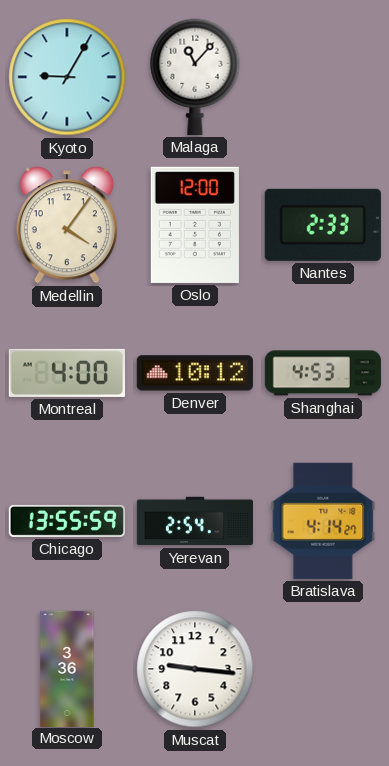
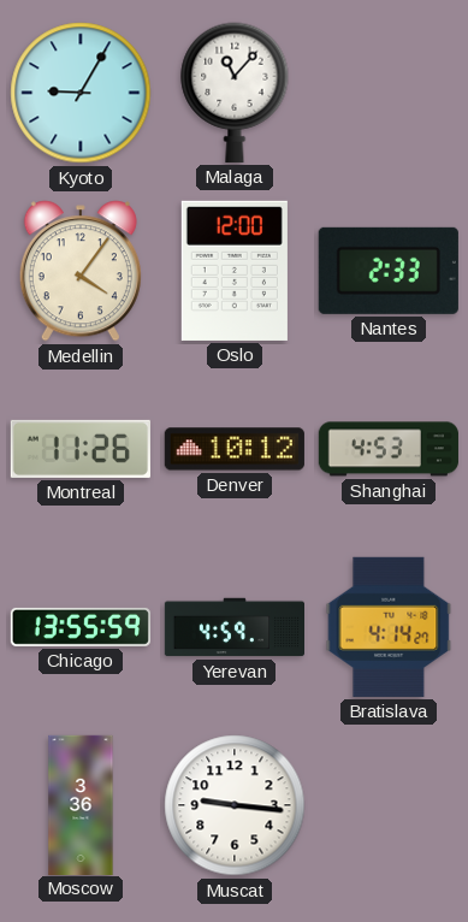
Montreal: 4:00 -> 11:26
Yerevan: 2:54 -> 4:59
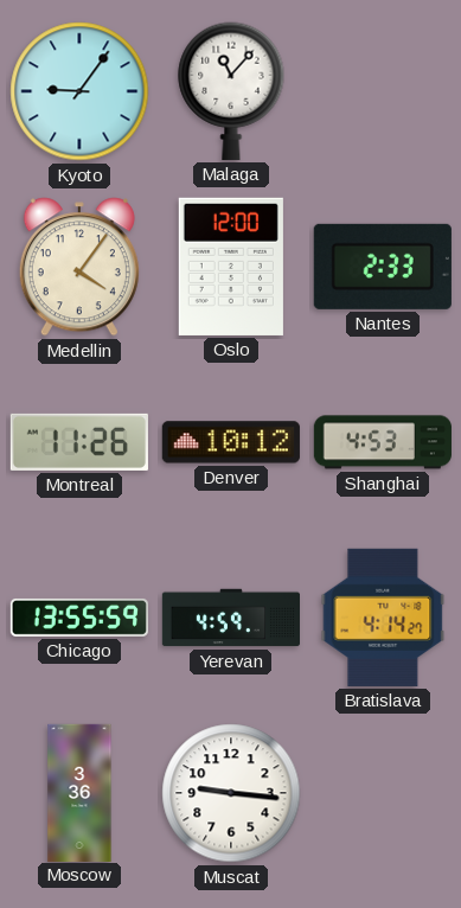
Kyoto: 9:05 -> 9:06
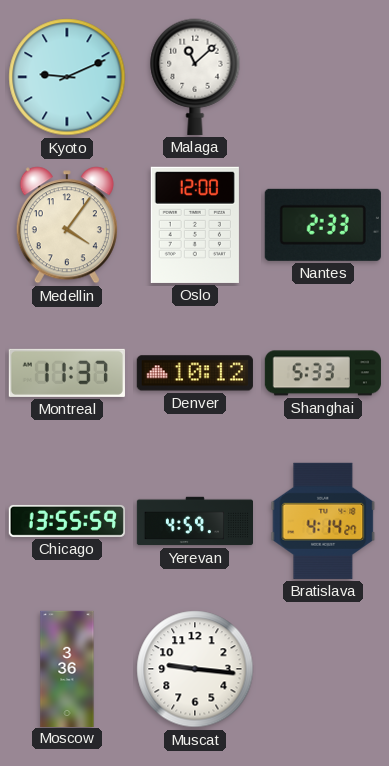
Kyoto: 9:06 -> 9:11
Malaga: 11:07 -> 11:08
Montreal: 11:26 -> 11:37
Shanghai: 4:53 -> 5:33
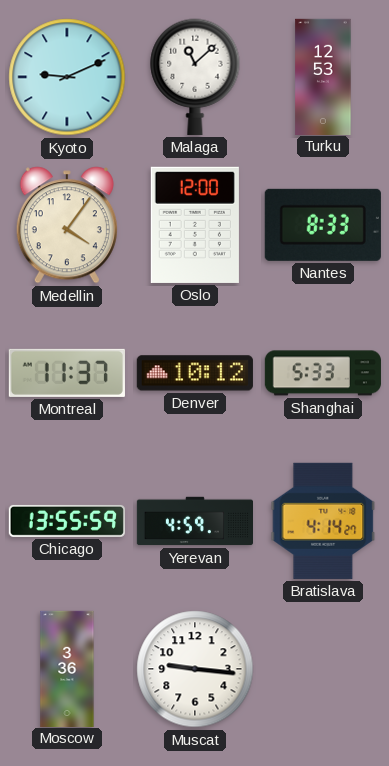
Turku: none -> 12:53
Nantes: 2:33 -> 8:33
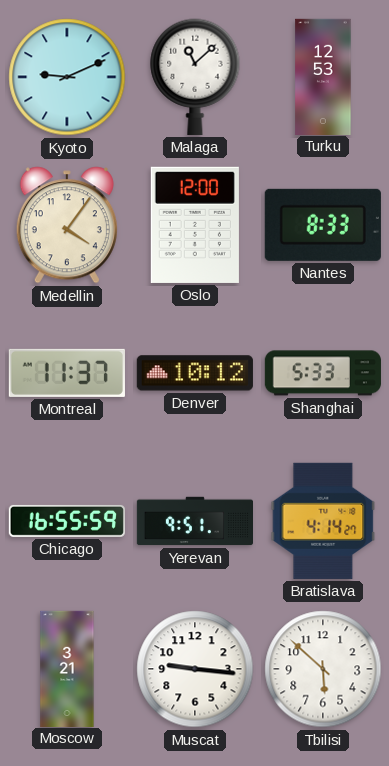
Chicago: 13:55 -> 16:55
Yerevan: 4:59 -> 9:51
Moscow: 3:36 -> 3:21
Tbilisi: none -> 5:52
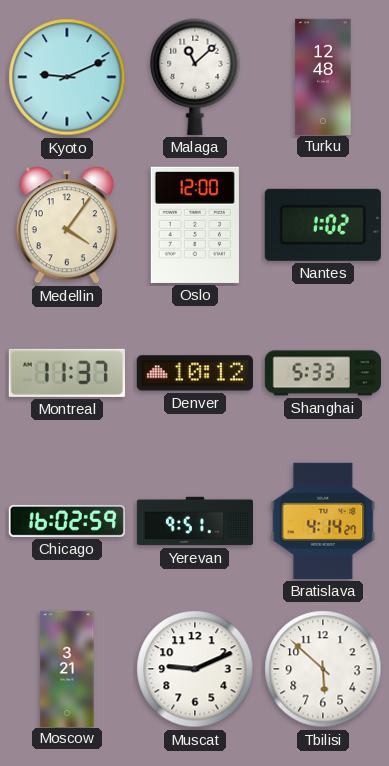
Turku: 12:53 -> 12:48
Nantes: 8:33 -> 1:02
Chicago: 16:55 -> 16:02
Muscat: 9:16 -> 9:11
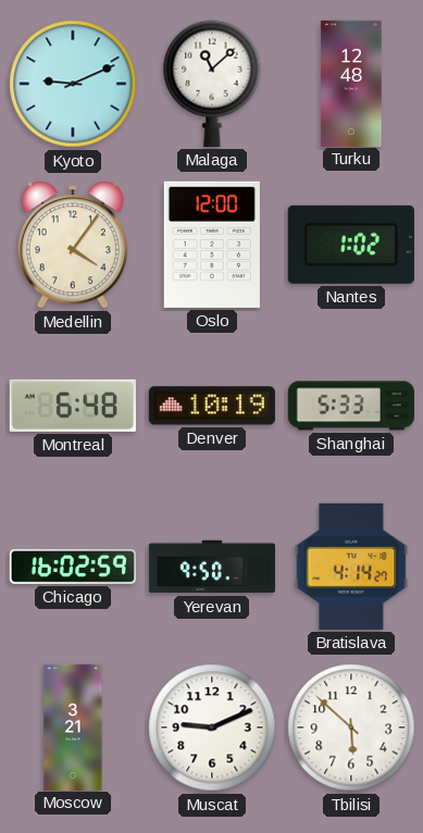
Montreal: 11:37 -> 6:48
Denver: 10:12 -> 10:19
Yerevan: 9:51 -> 9:50
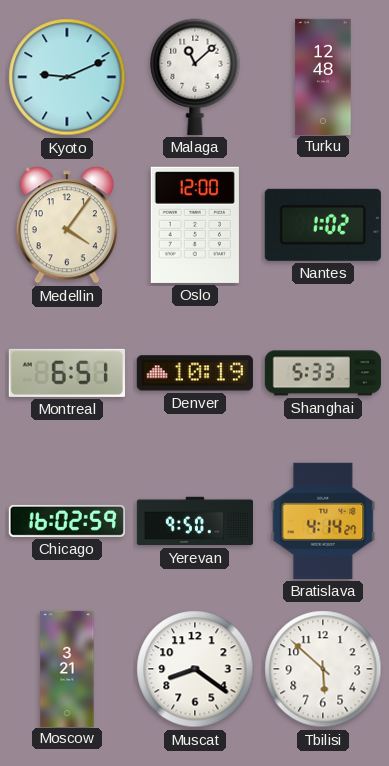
Montreal: 6:48 -> 6:51
Muscat: 9:11 -> 8:21
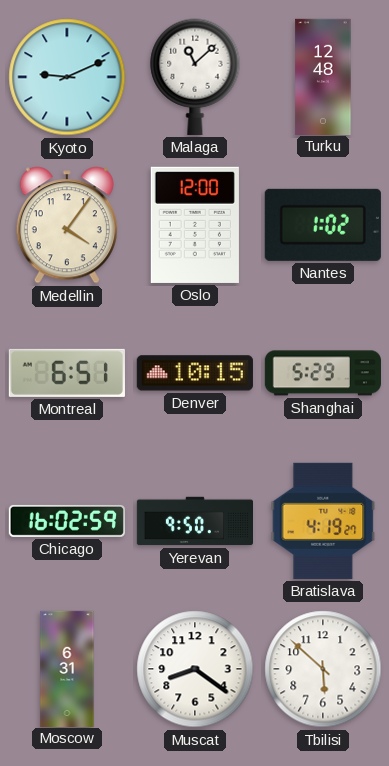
Denver: 10:19 -> 10:15
Shanghai: 5:33 -> 5:29
Bratislava: 4:14 -> 4:19
Moscow: 3:21 -> 6:31
